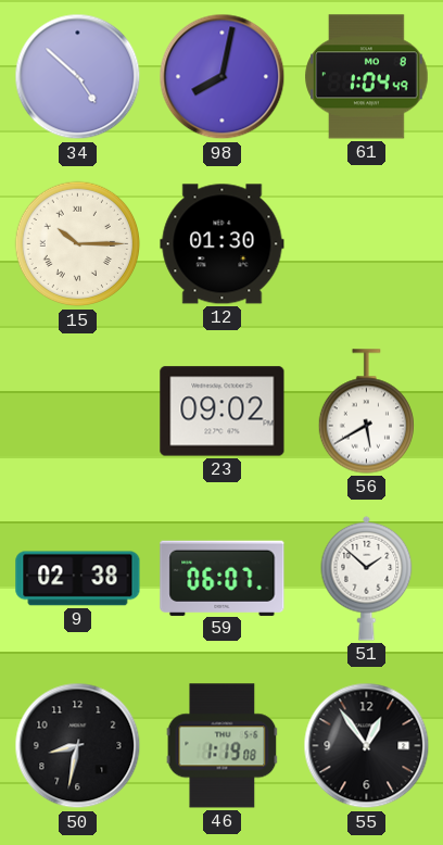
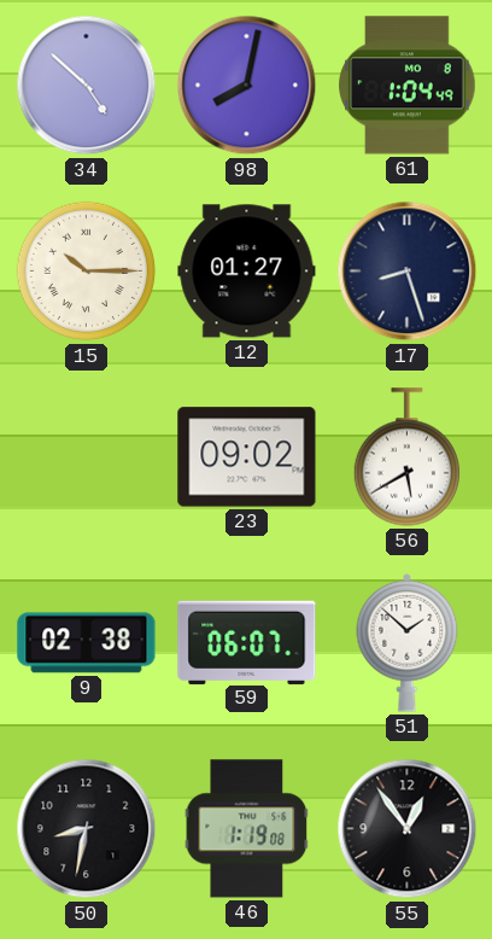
12: 01:30 -> 01:27
17: none -> 8:27
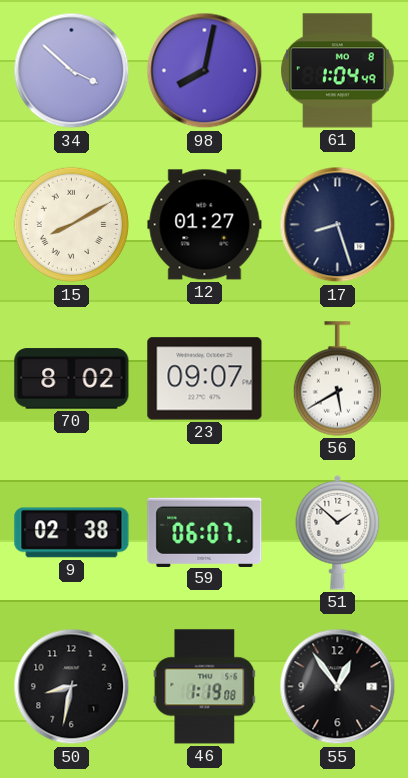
34: 4:52 -> 3:52
15: 10:15 -> 8:10
70: none -> 8:02
23: 09:02 -> 09:07
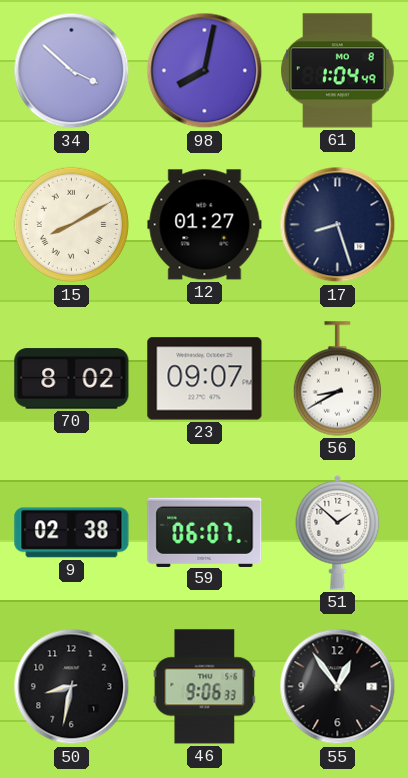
56: 5:40 -> 8:40
46: 1:19 -> 9:06
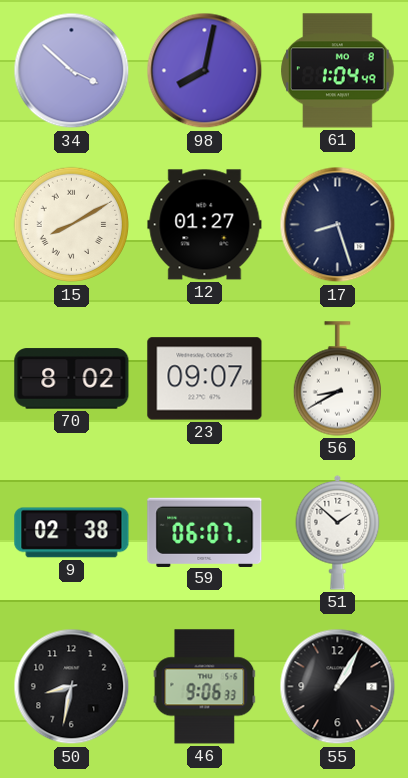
55: 12:54 -> 1:05
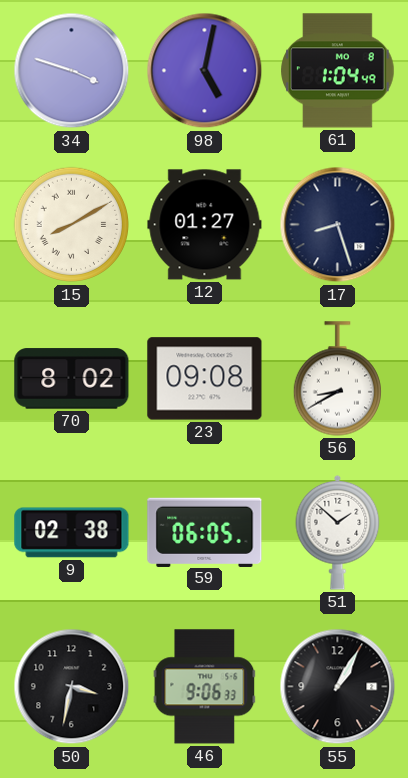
34: 3:52 -> 3:48
98: 8:02 -> 5:02
23: 09:07 -> 09:08
59: 06:07 -> 06:05
50: 8:32 -> 3:32
